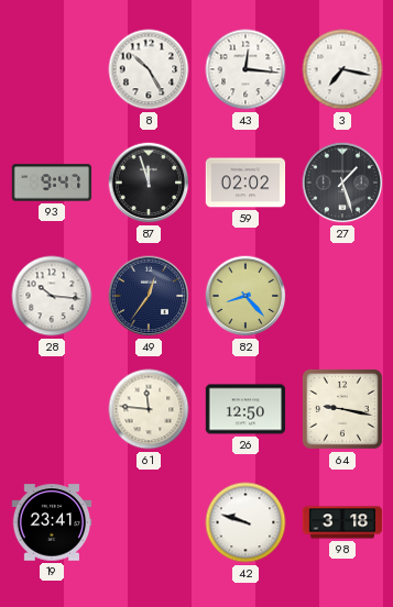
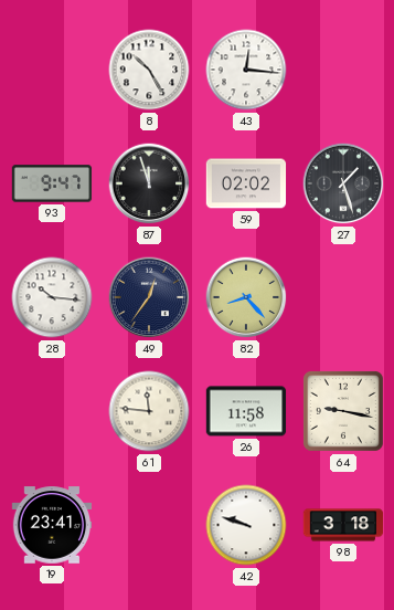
3: 7:17 -> none
26: 12:50 -> 11:58
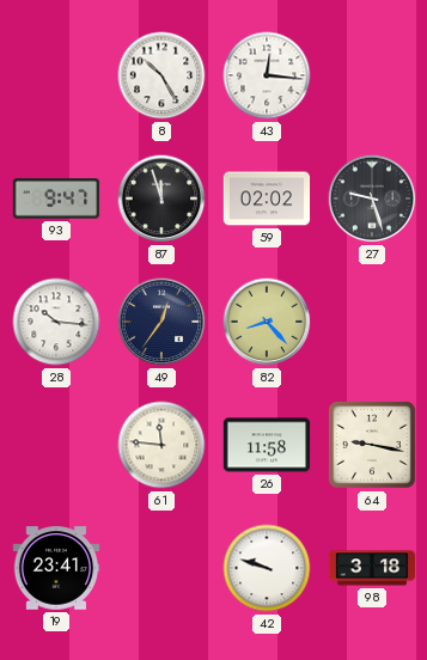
27: 1:27 -> 9:27
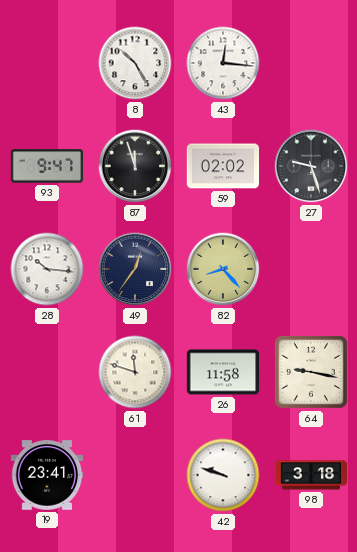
61: 11:46 -> 11:48
